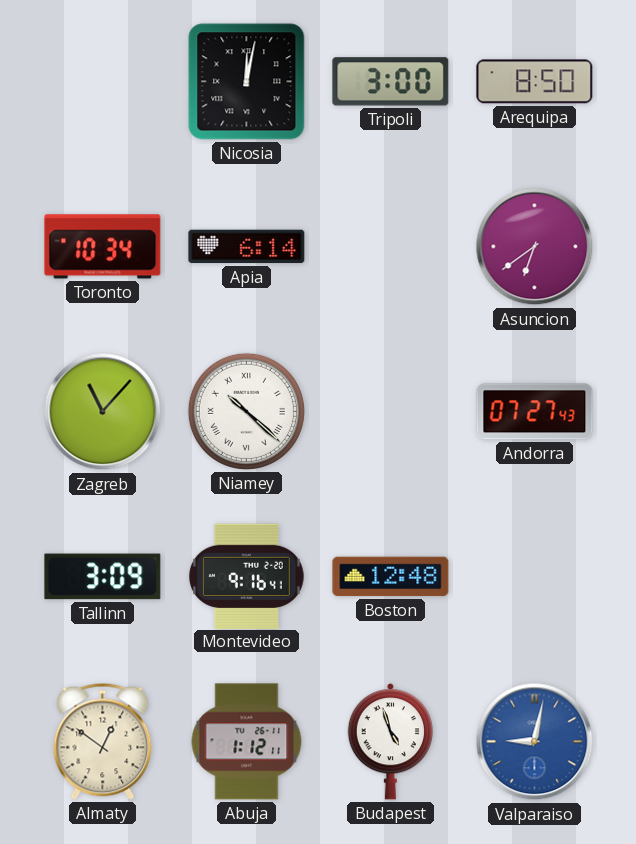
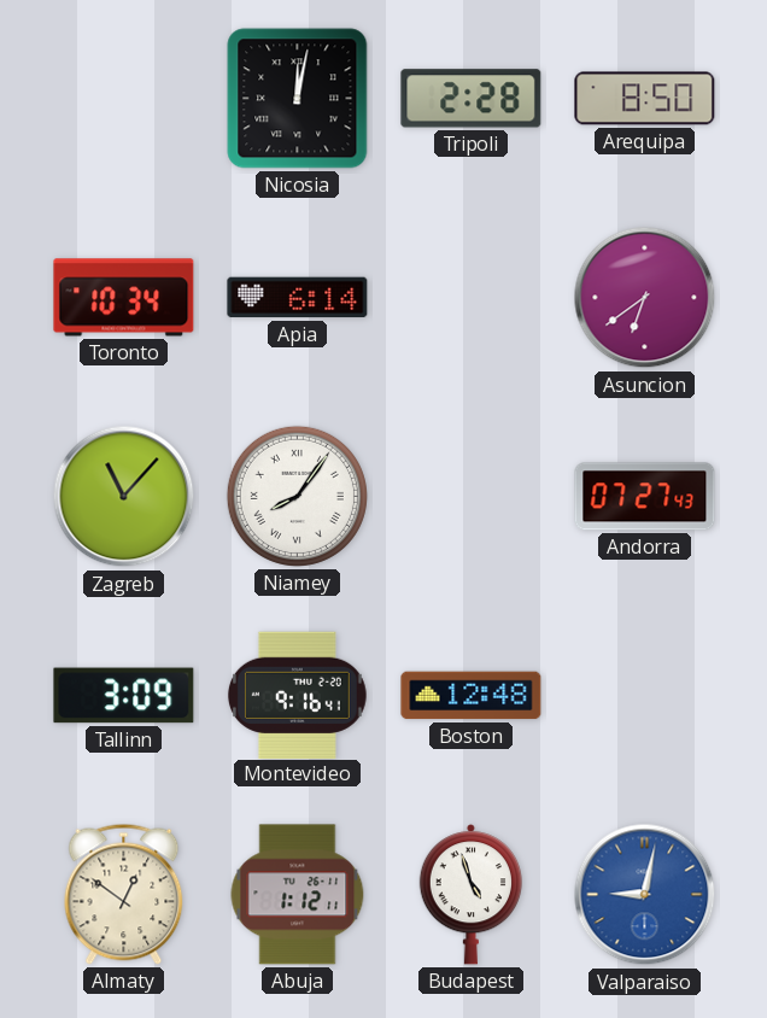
Tripoli: 3:00 -> 2:28
Niamey: 10:22 -> 8:06
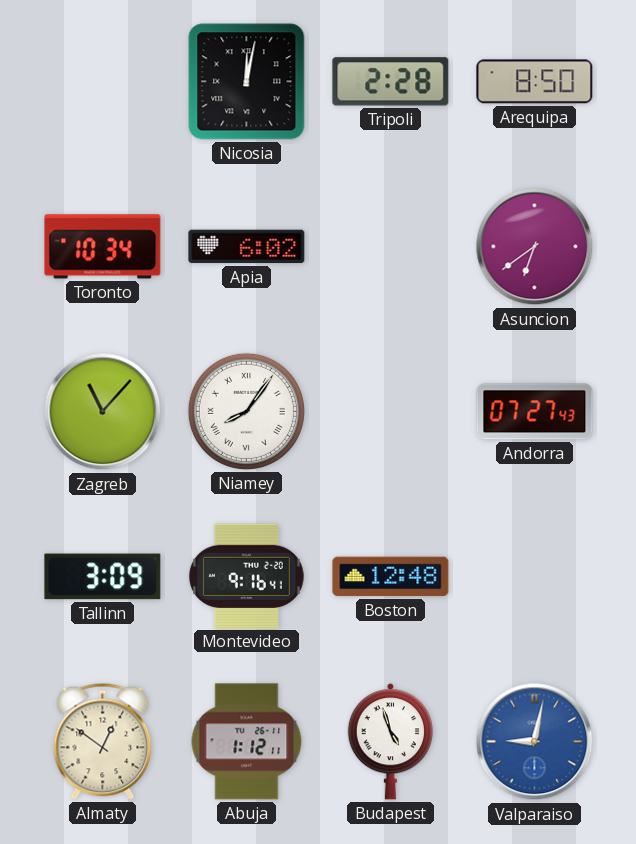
Apia: 6:14 -> 6:02
